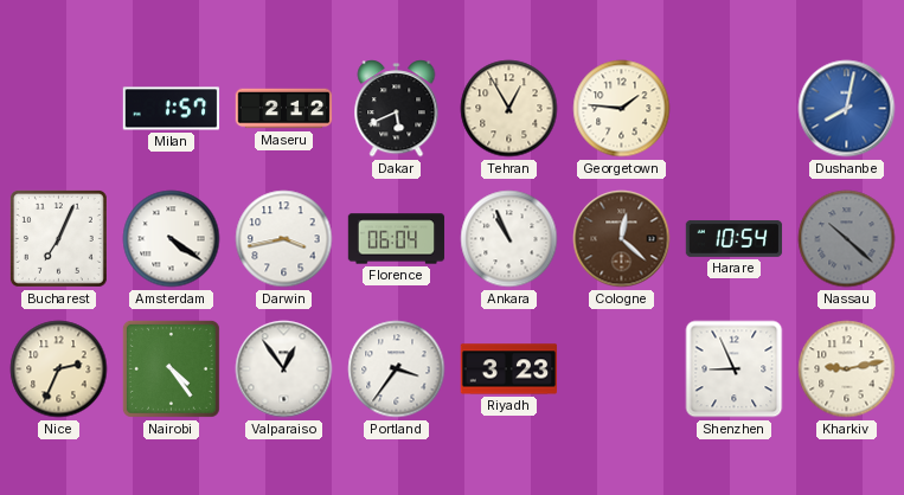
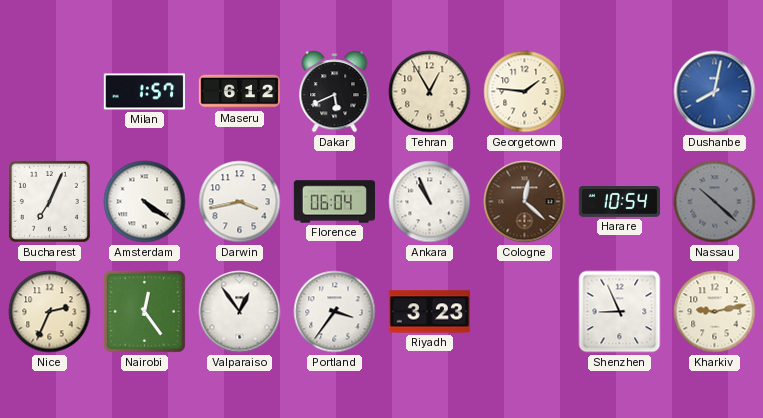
Maseru: 2:12 -> 6:12
Nairobi: 4:24 -> 12:24
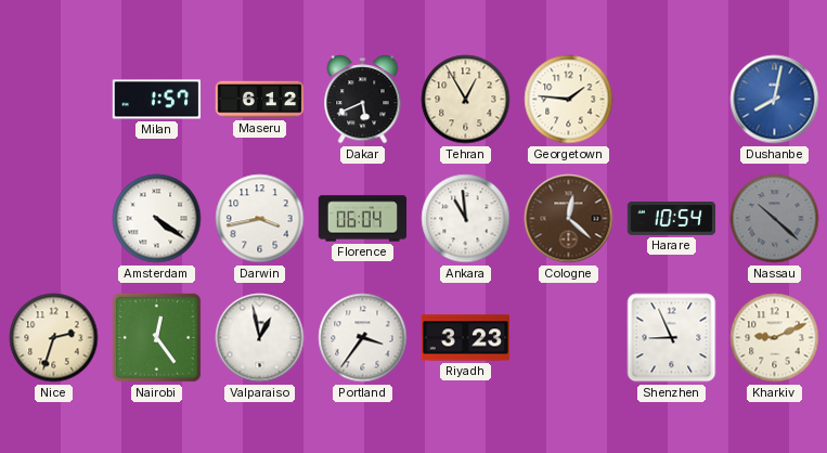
Bucharest: 7:04 -> none
Ankara: 10:56 -> 10:59
Nice: 2:34 -> 2:33
Valparaiso: 12:54 -> 12:58
Kharkiv: 9:13 -> 9:11
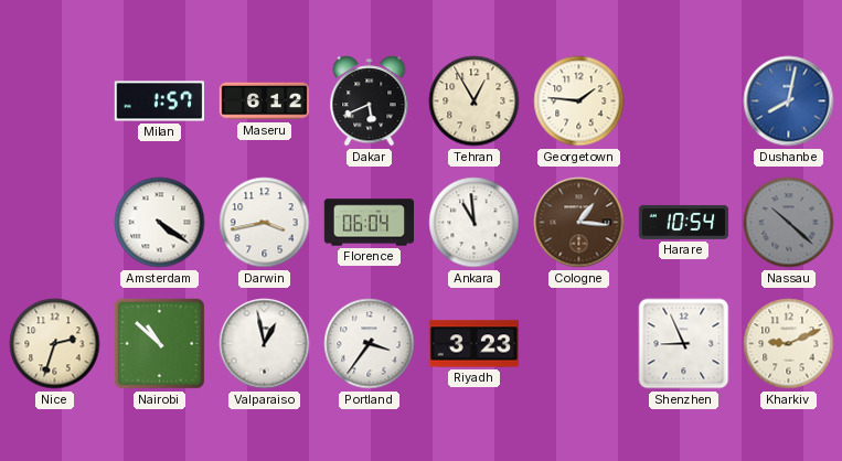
Cologne: 12:22 -> 1:16
Nairobi: 12:24 -> 10:52
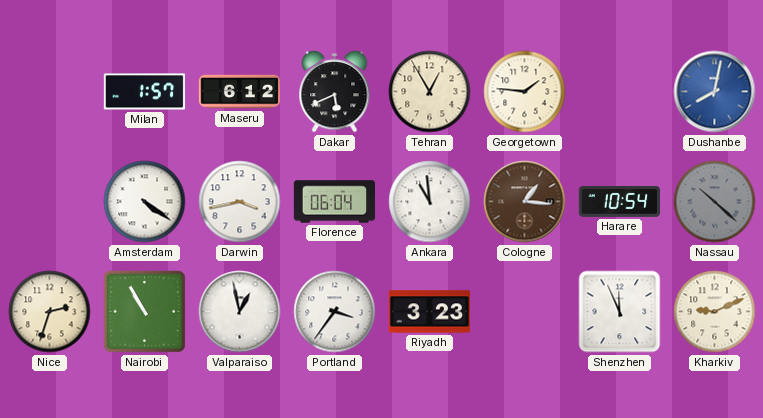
Nairobi: 10:52 -> 10:55
Shenzhen: 8:56 -> 11:56
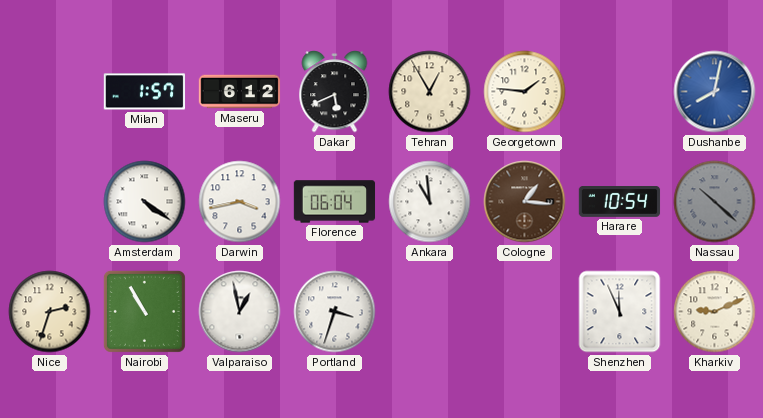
Portland: 3:36 -> 3:33
Riyadh: 3:23 -> none
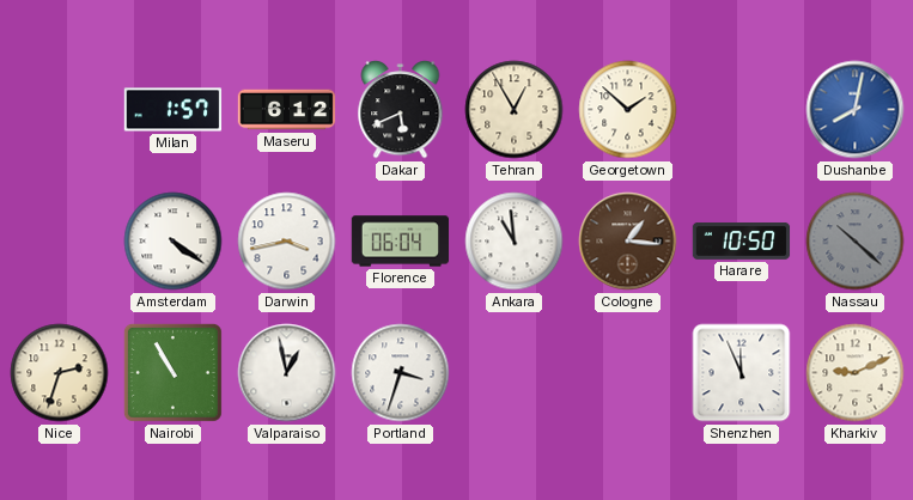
Georgetown: 1:46 -> 1:52
Harare: 10:54 -> 10:50
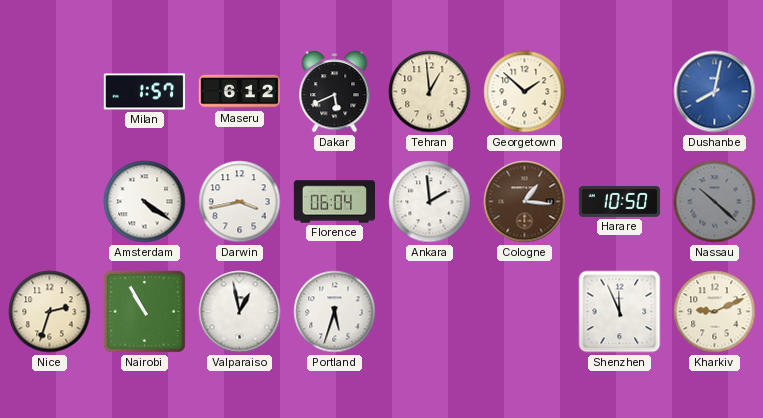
Tehran: 12:55 -> 12:59
Ankara: 10:59 -> 1:59
Portland: 3:33 -> 5:33
